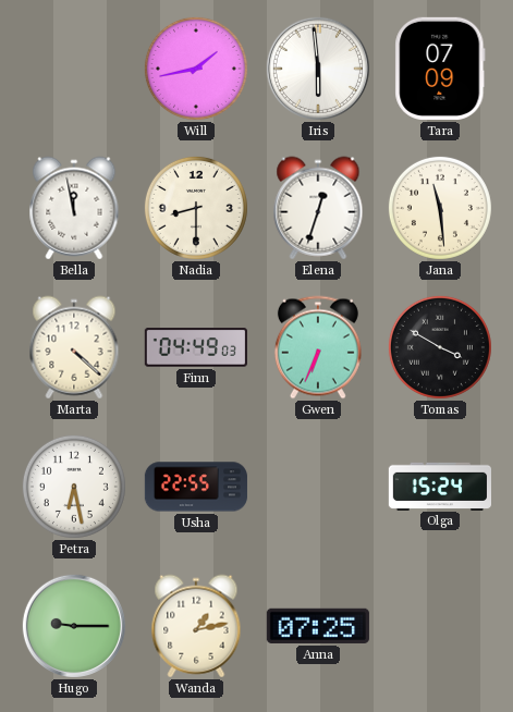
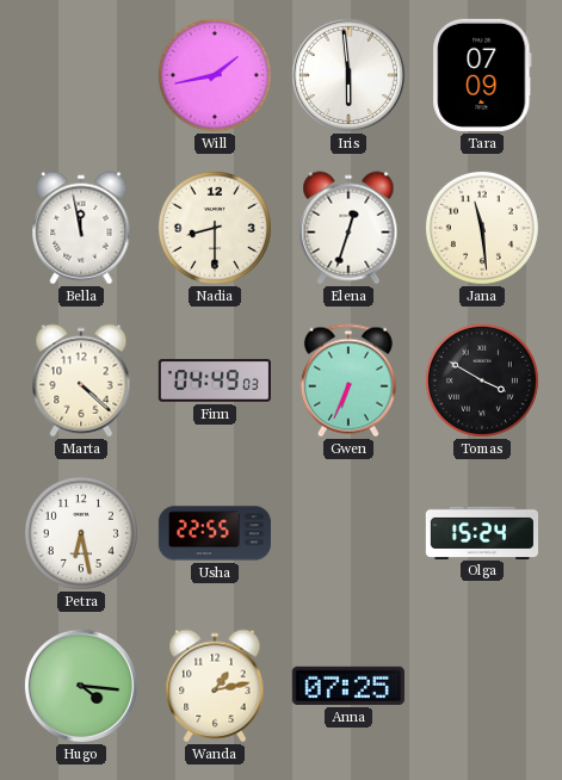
Hugo: 9:15 -> 4:16
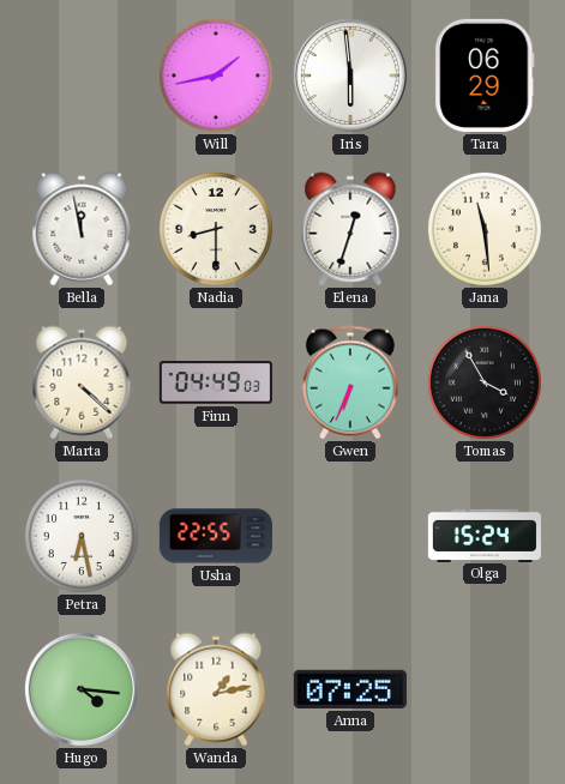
Tara: 07:09 -> 06:29
Tomas: 3:50 -> 3:55
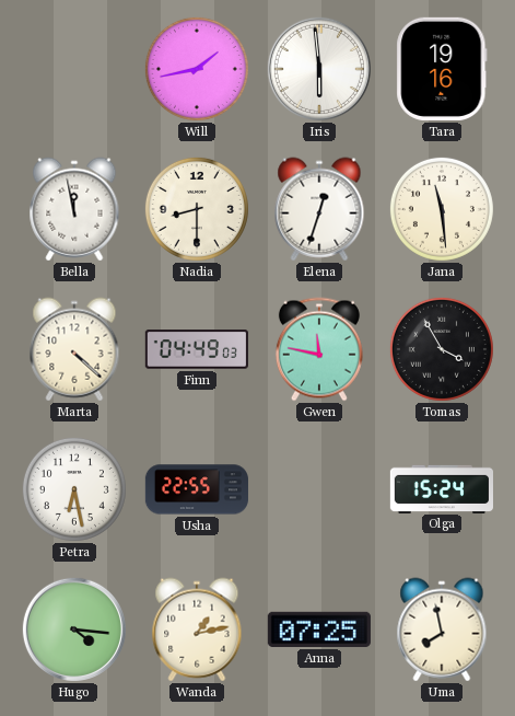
Tara: 06:29 -> 19:16
Gwen: 6:34 -> 11:47
Uma: none -> 7:58
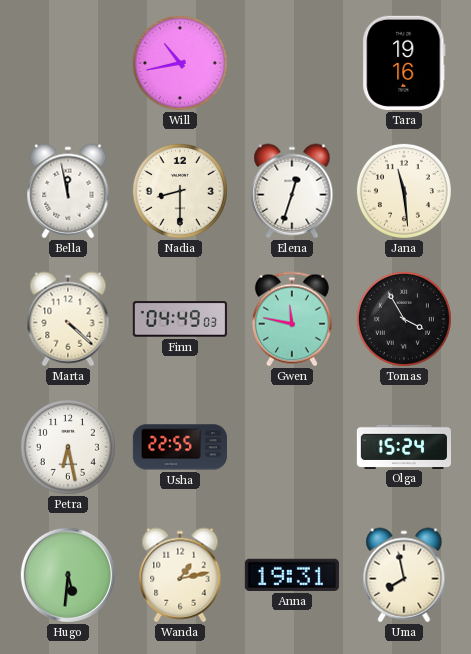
Will: 1:43 -> 10:43
Iris: 5:59 -> none
Hugo: 4:16 -> 5:31
Anna: 07:25 -> 19:31
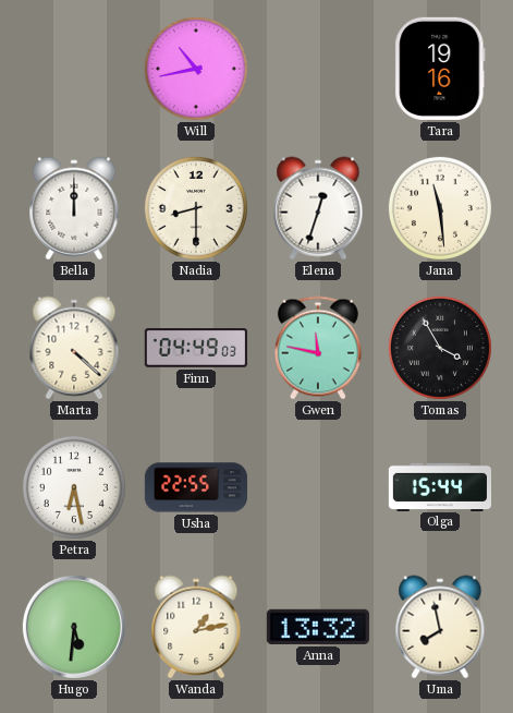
Bella: 11:58 -> 12:00
Olga: 15:24 -> 15:44
Anna: 19:31 -> 13:32
